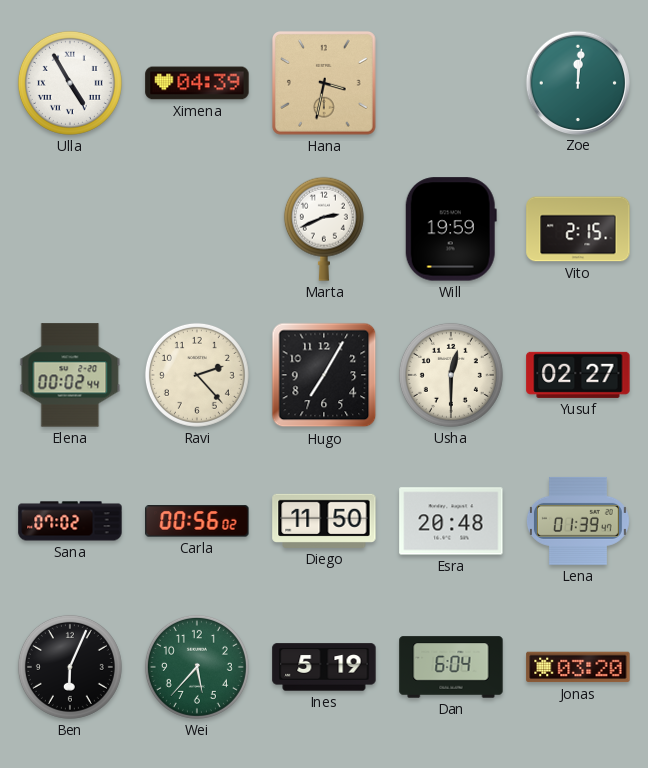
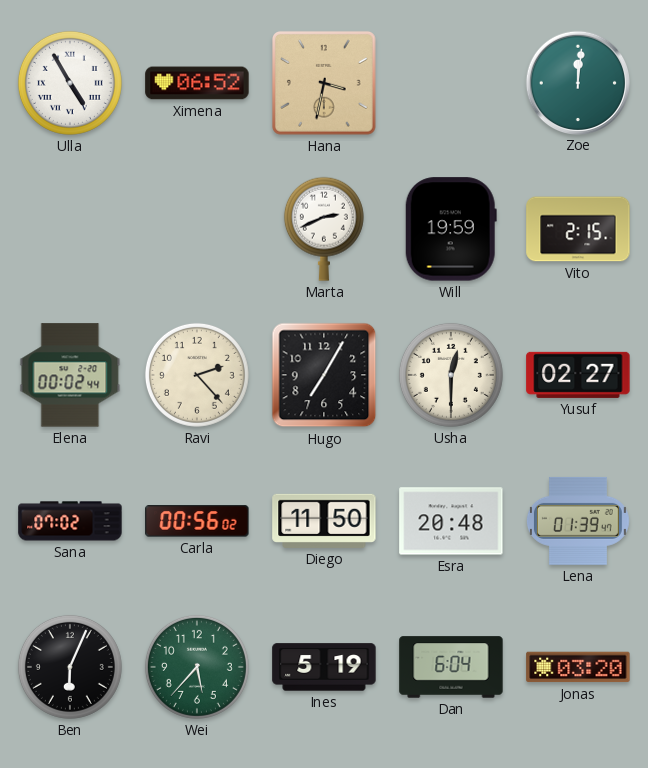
Ximena: 04:39 -> 06:52
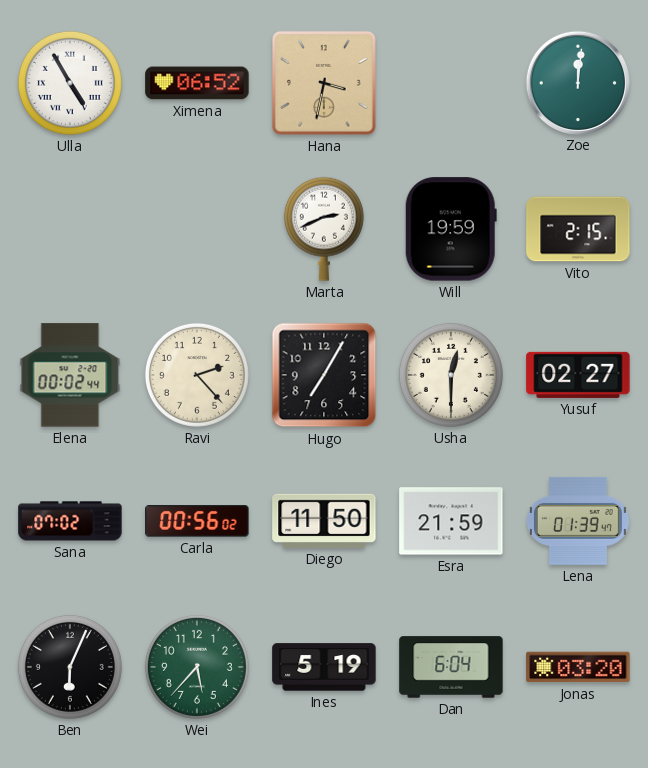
Esra: 20:48 -> 21:59
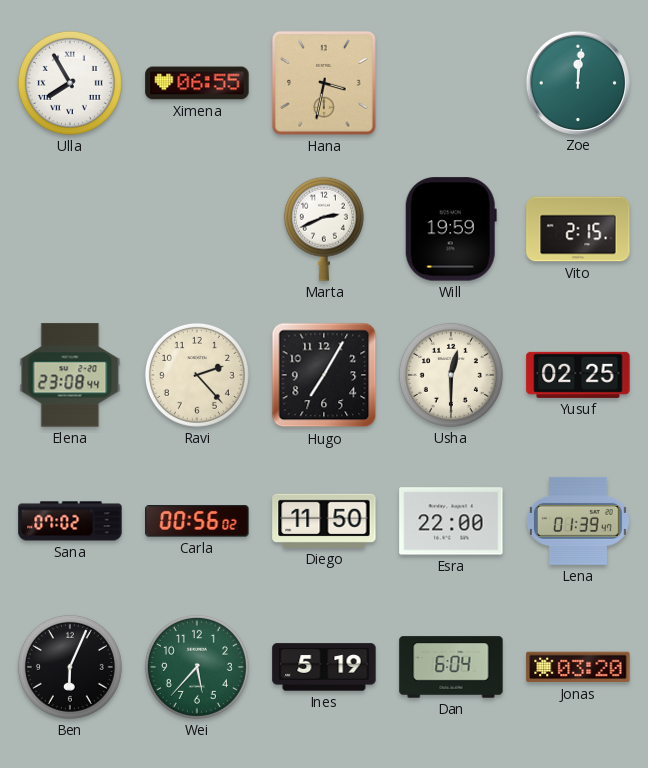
Ulla: 4:55 -> 7:55
Ximena: 06:52 -> 06:55
Elena: 00:02 -> 23:08
Yusuf: 02:27 -> 02:25
Esra: 21:59 -> 22:00
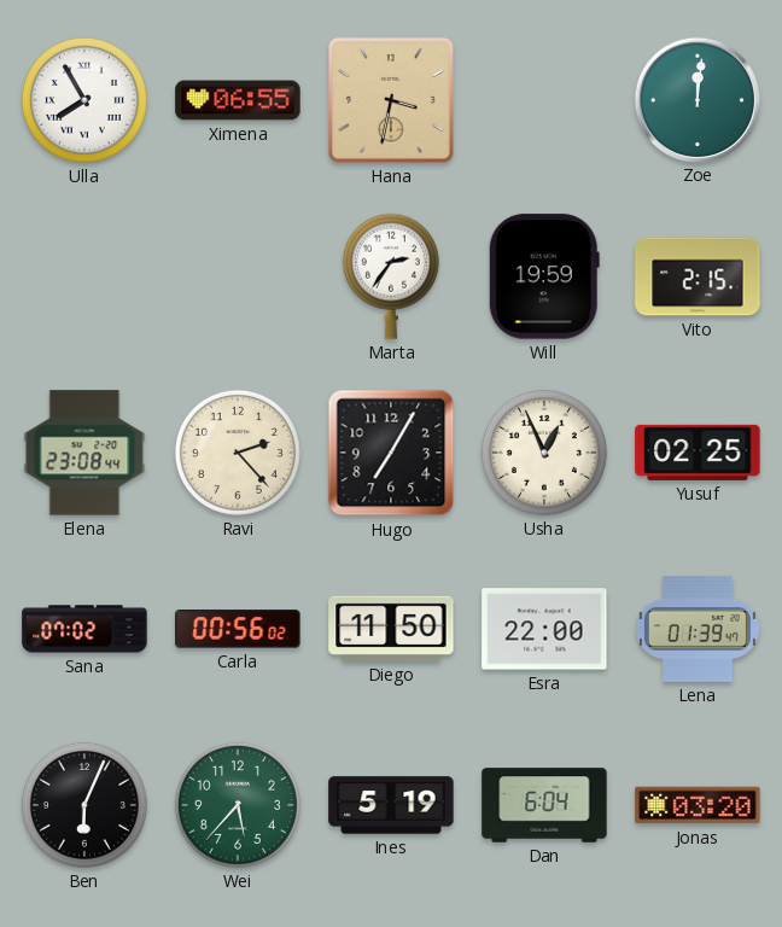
Marta: 2:41 -> 2:36
Usha: 12:30 -> 12:56
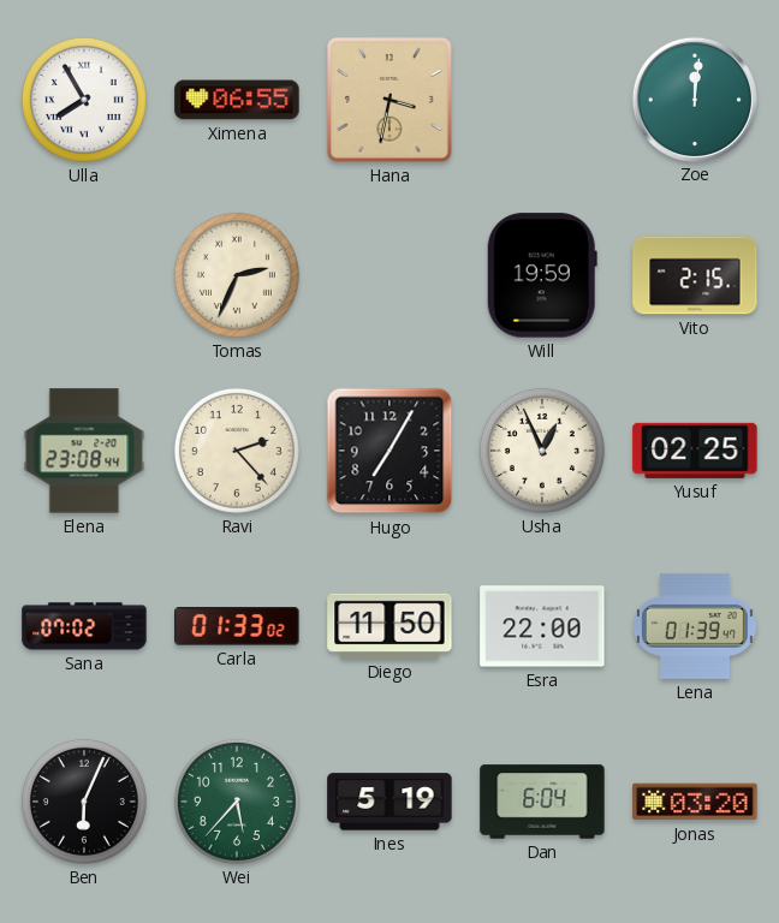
Tomas: none -> 2:34
Marta: 2:36 -> none
Carla: 00:56 -> 01:33
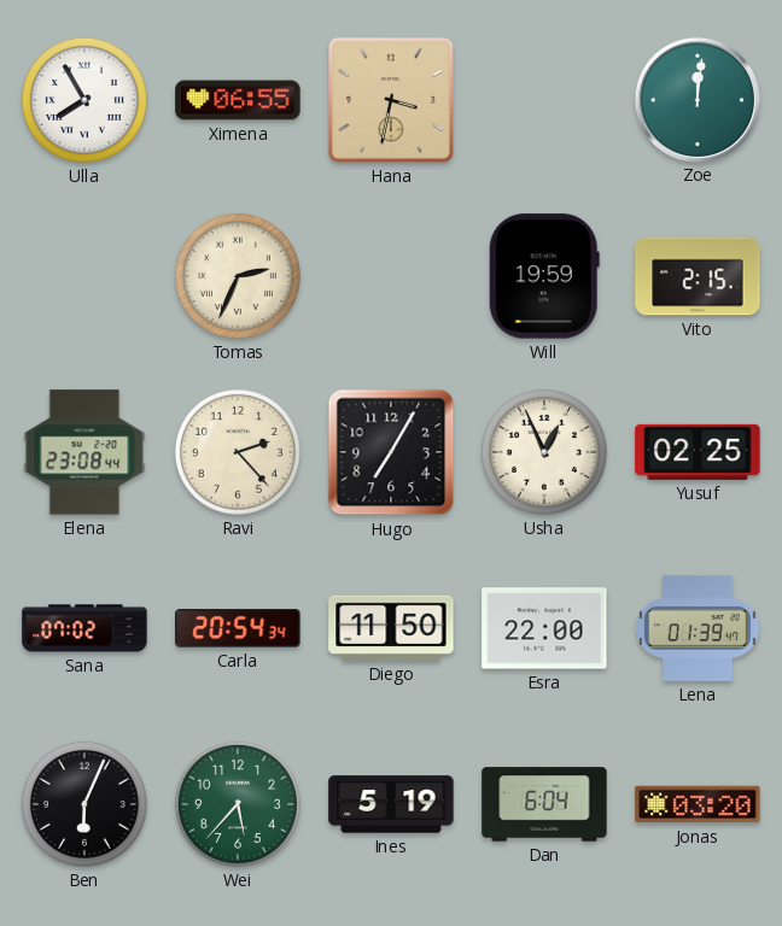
Carla: 01:33 -> 20:54
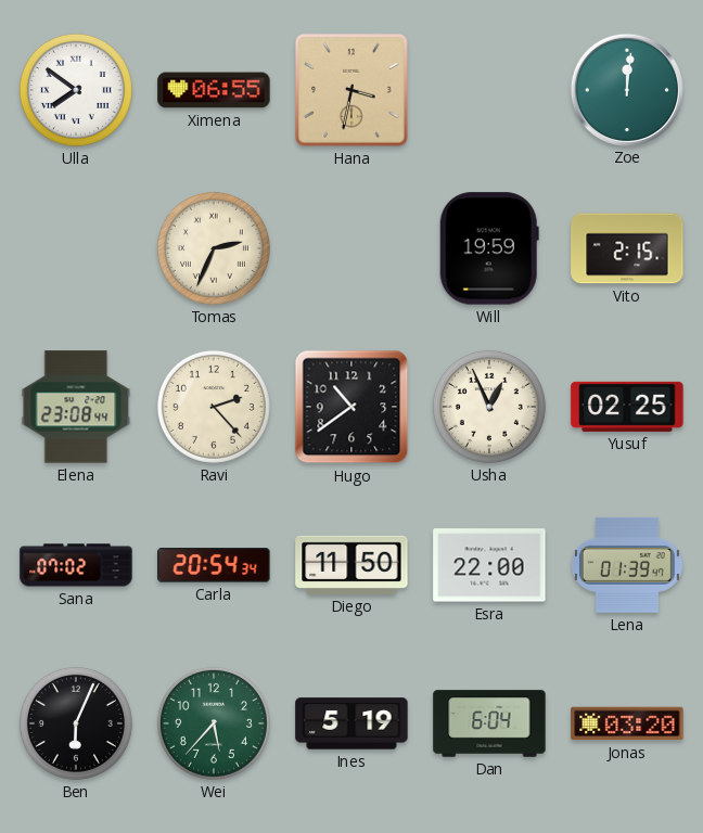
Ulla: 7:55 -> 7:51
Hugo: 7:05 -> 10:39
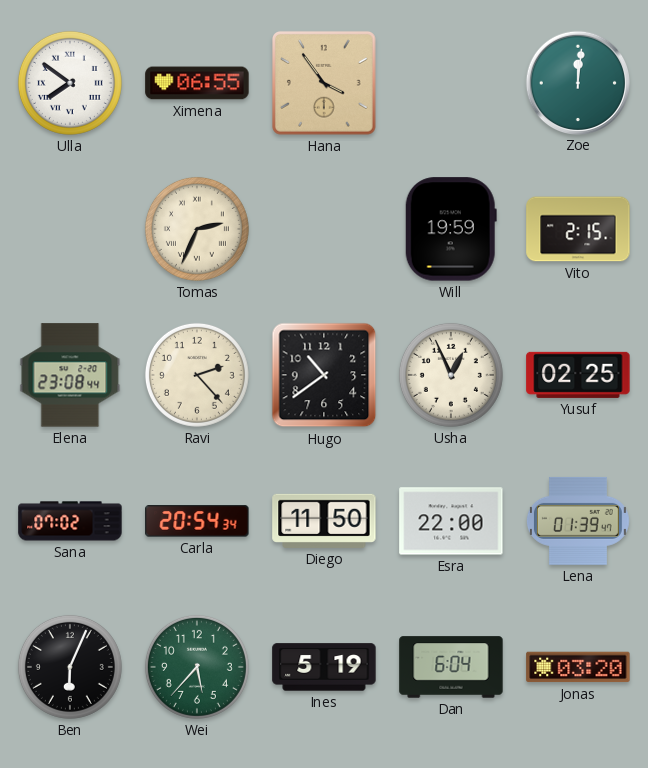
Hana: 3:32 -> 3:54
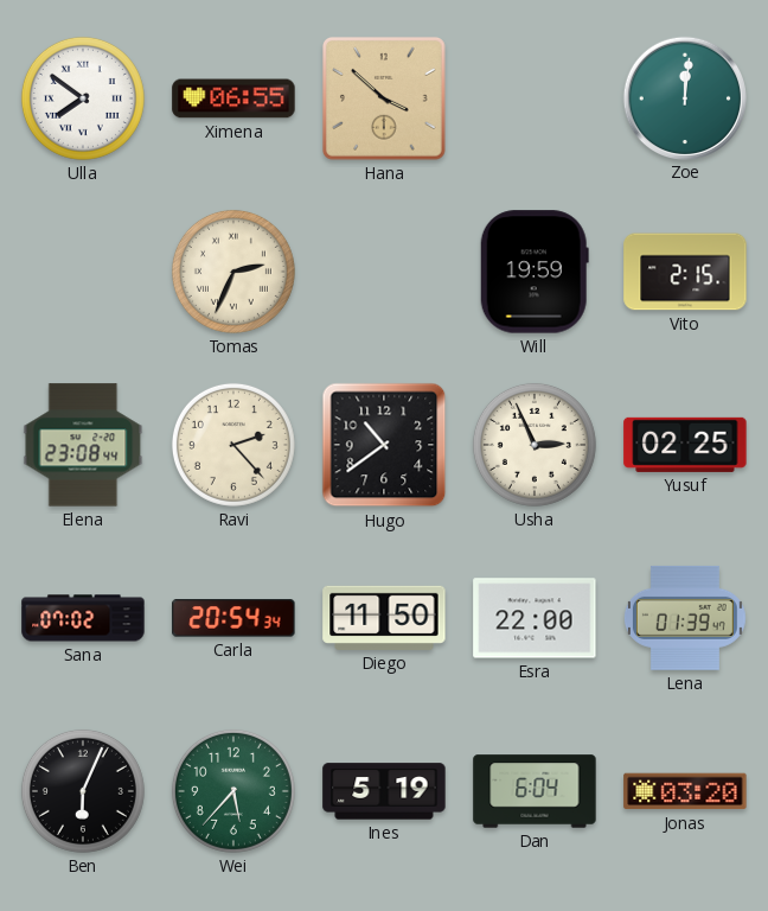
Hana: 3:54 -> 3:52
Usha: 12:56 -> 2:56
